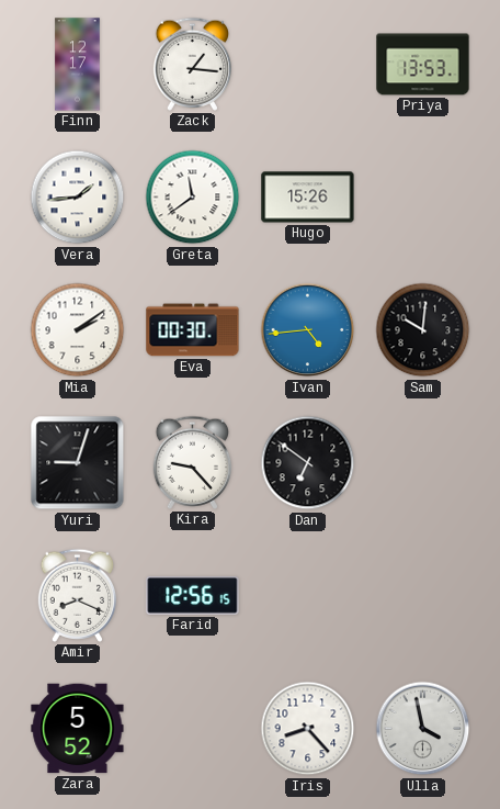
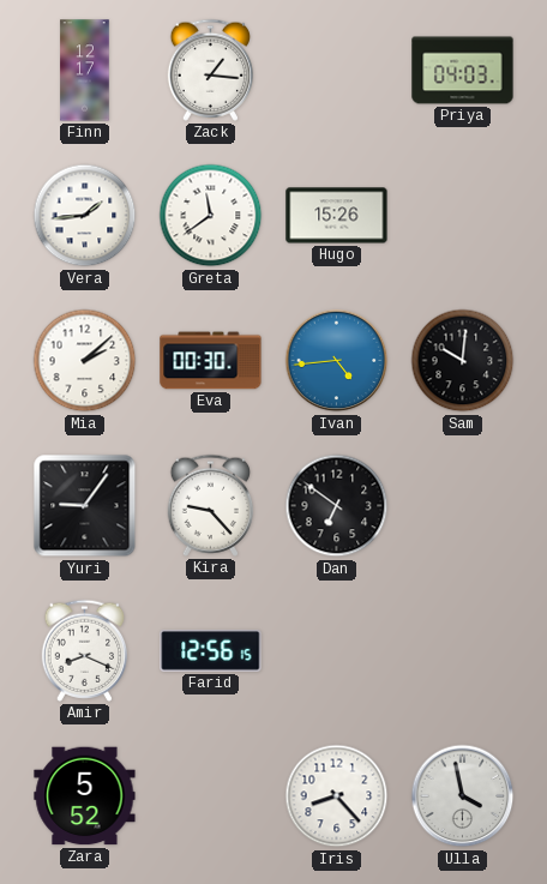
Priya: 13:53 -> 04:03
Mia: 2:09 -> 2:08
Yuri: 9:03 -> 9:06
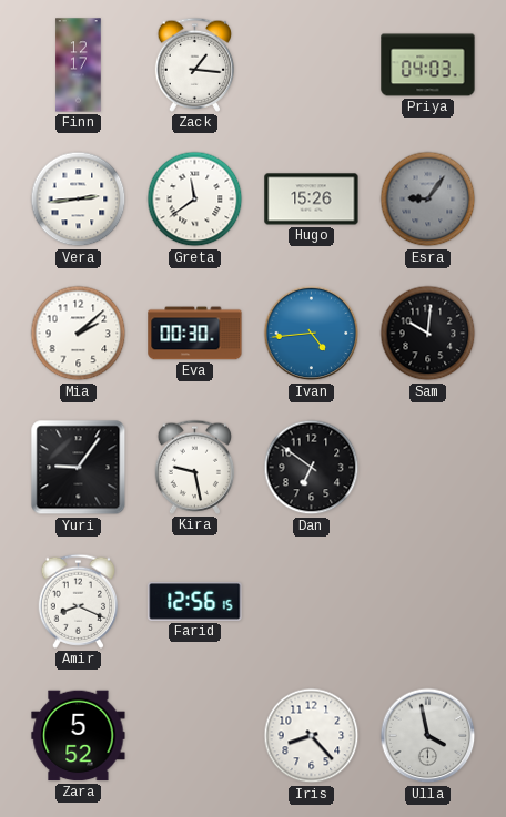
Vera: 1:44 -> 2:44
Esra: none -> 9:06
Kira: 9:23 -> 9:28
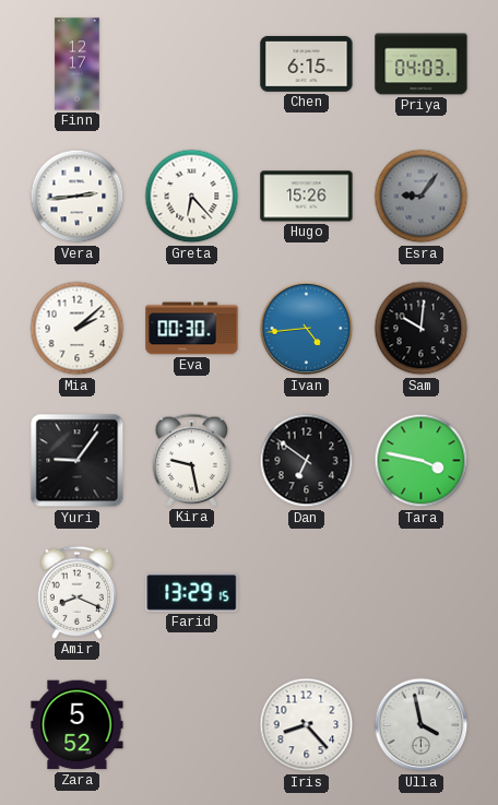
Zack: 1:16 -> none
Chen: none -> 6:15
Greta: 11:39 -> 6:23
Tara: none -> 3:47
Farid: 12:56 -> 13:29
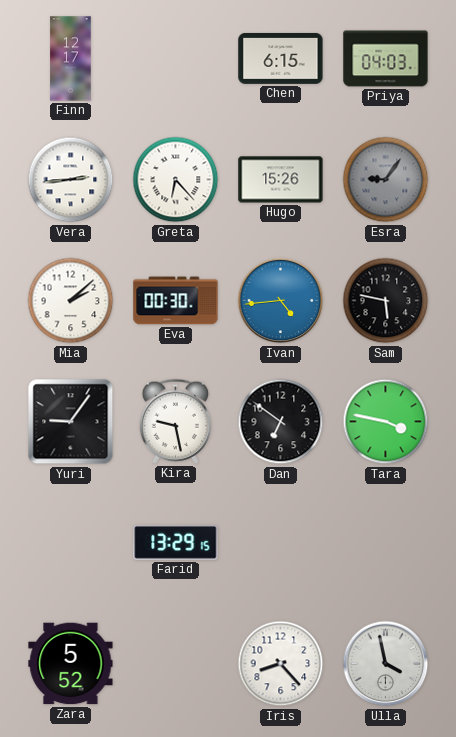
Sam: 10:01 -> 5:47
Amir: 8:19 -> none
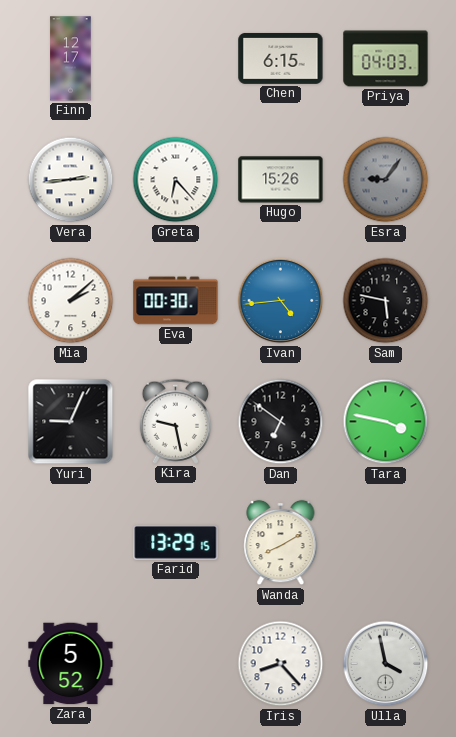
Yuri: 9:06 -> 9:04
Wanda: none -> 8:10
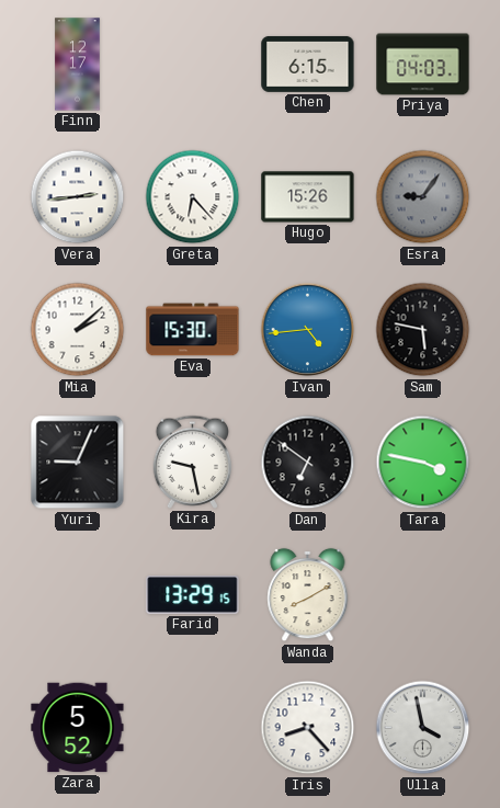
Eva: 00:30 -> 15:30
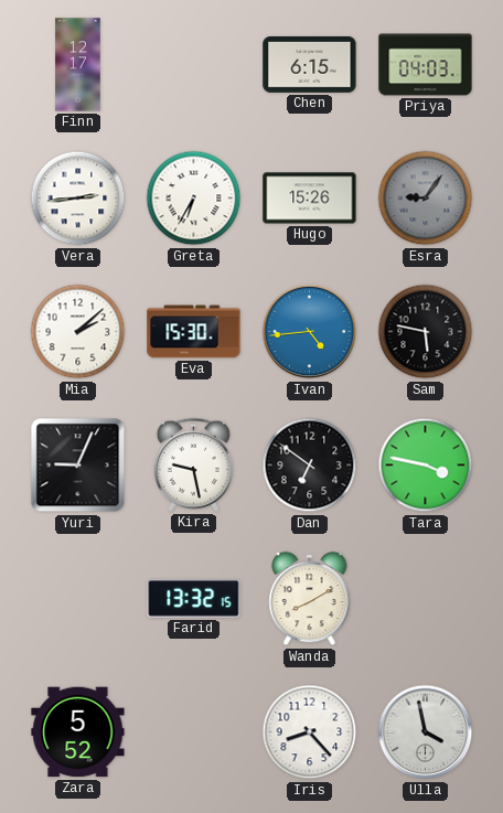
Greta: 6:23 -> 6:35
Farid: 13:29 -> 13:32
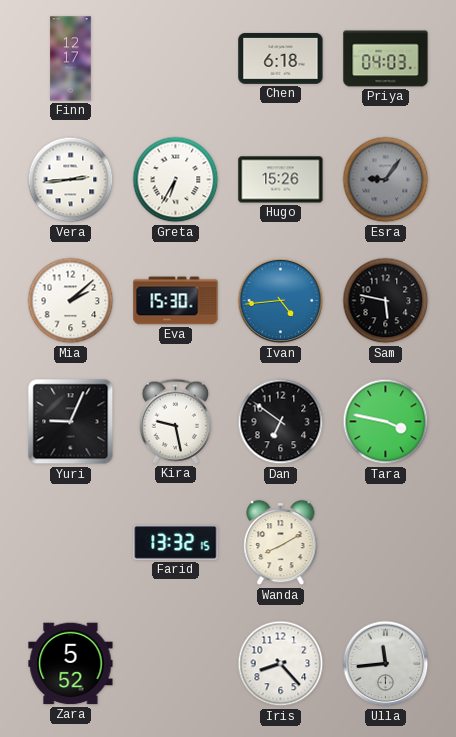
Chen: 6:15 -> 6:18
Ulla: 3:58 -> 11:44
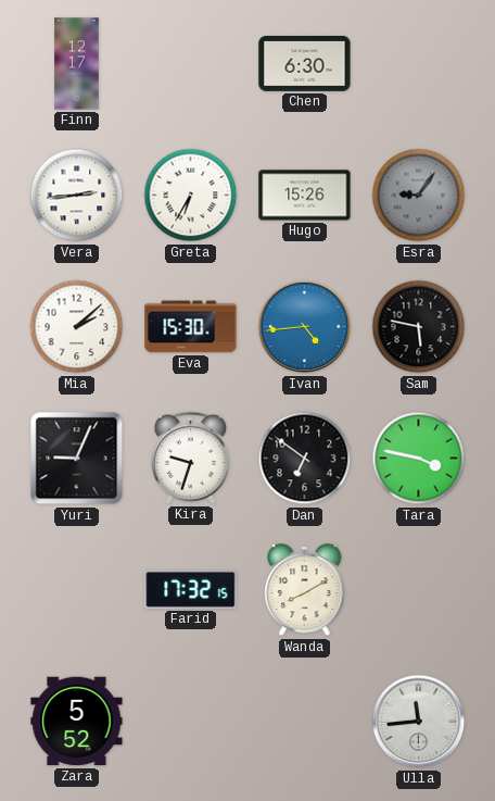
Chen: 6:18 -> 6:30
Priya: 04:03 -> none
Kira: 9:28 -> 9:33
Farid: 13:32 -> 17:32
Iris: 8:23 -> none
